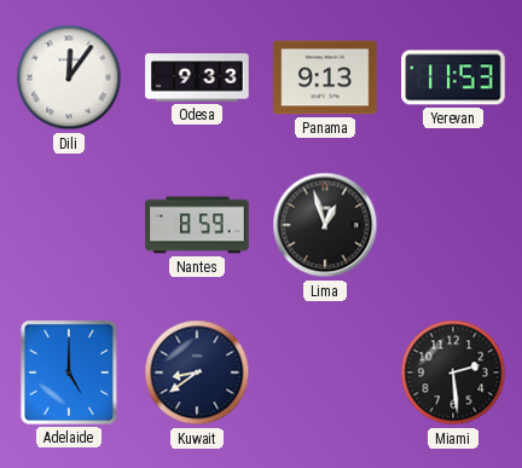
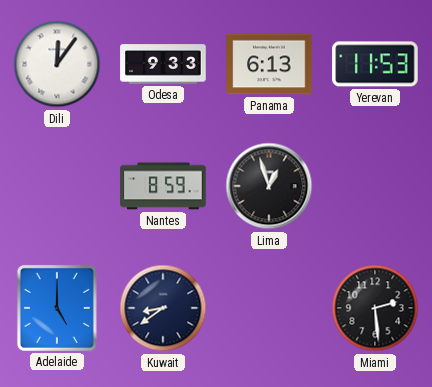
Panama: 9:13 -> 6:13
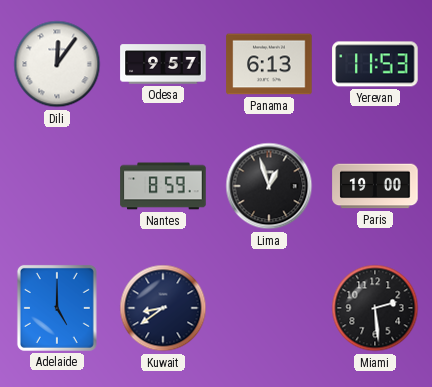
Odesa: 9:33 -> 9:57
Paris: none -> 19:00
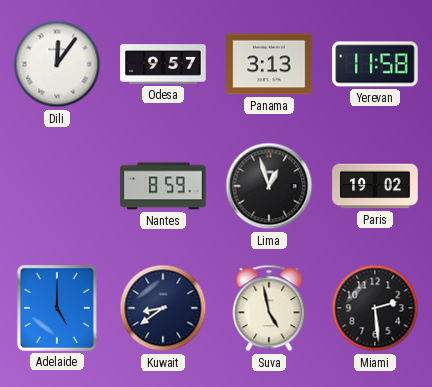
Panama: 6:13 -> 3:13
Yerevan: 11:53 -> 11:58
Paris: 19:00 -> 19:02
Suva: none -> 4:58
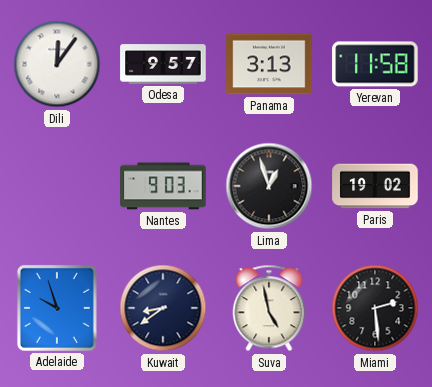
Nantes: 8:59 -> 9:03
Adelaide: 5:00 -> 9:57
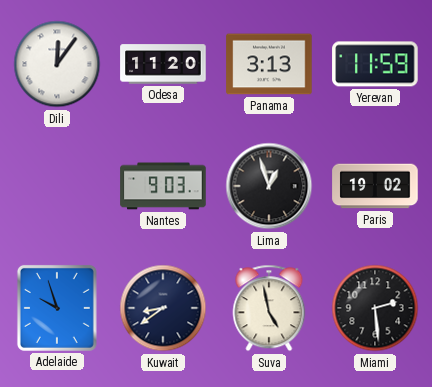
Odesa: 9:57 -> 11:20
Yerevan: 11:58 -> 11:59
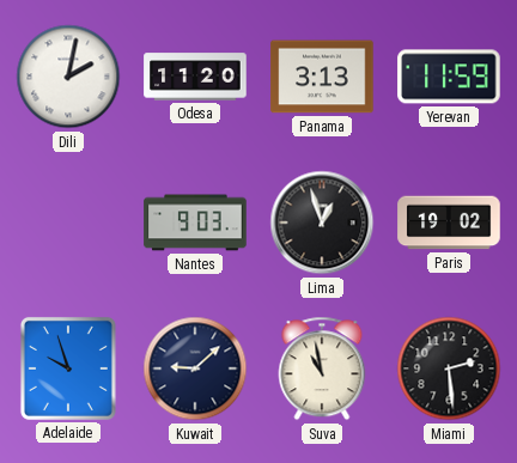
Dili: 12:06 -> 2:02
Kuwait: 8:39 -> 9:08
Suva: 4:58 -> 10:58
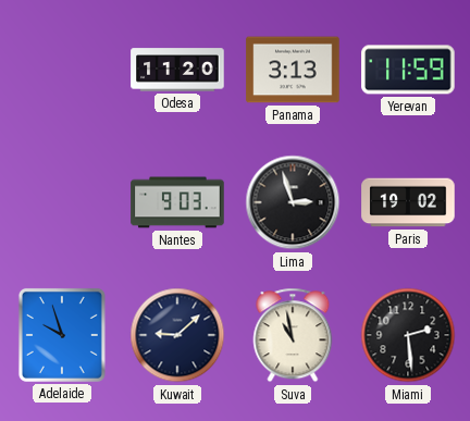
Dili: 2:02 -> none
Lima: 12:57 -> 2:57
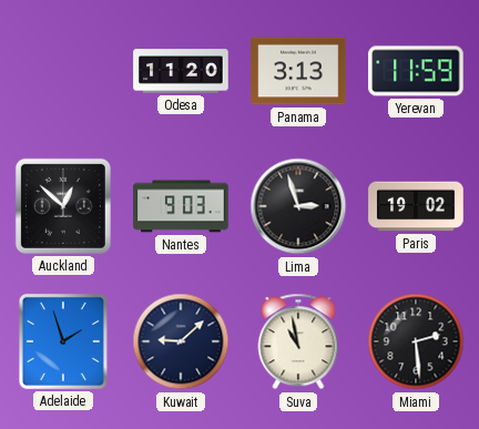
Auckland: none -> 12:52
Adelaide: 9:57 -> 1:57
